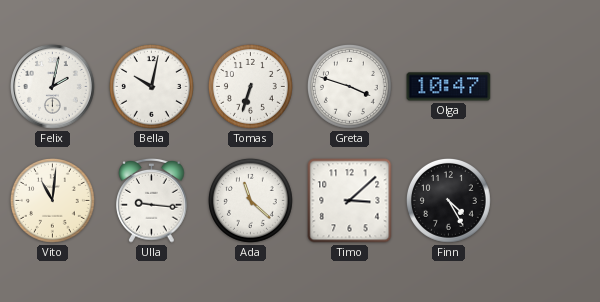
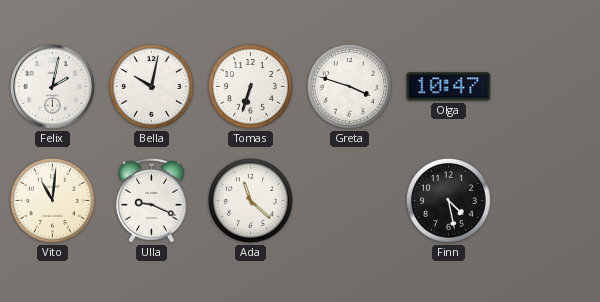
Ulla: 9:16 -> 9:19
Timo: 3:08 -> none
Finn: 4:25 -> 4:28
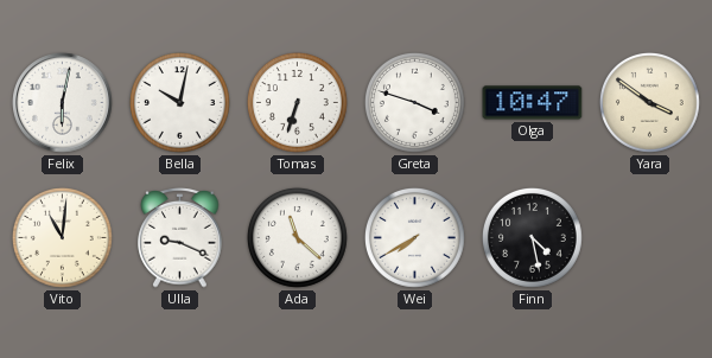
Felix: 2:02 -> 6:02
Yara: none -> 3:51
Wei: none -> 7:40
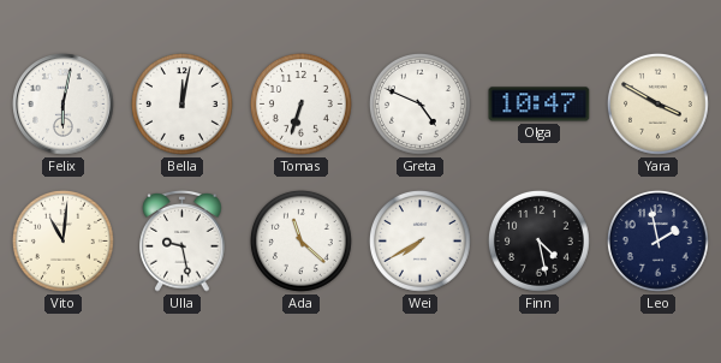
Bella: 10:02 -> 12:02
Greta: 3:48 -> 4:49
Yara: 3:51 -> 3:50
Ulla: 9:19 -> 9:28
Leo: none -> 1:58
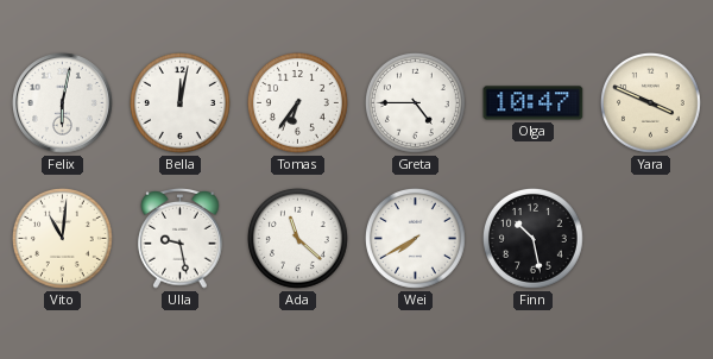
Tomas: 6:33 -> 6:36
Greta: 4:49 -> 4:45
Yara: 3:50 -> 3:49
Finn: 4:28 -> 10:28
Leo: 1:58 -> none
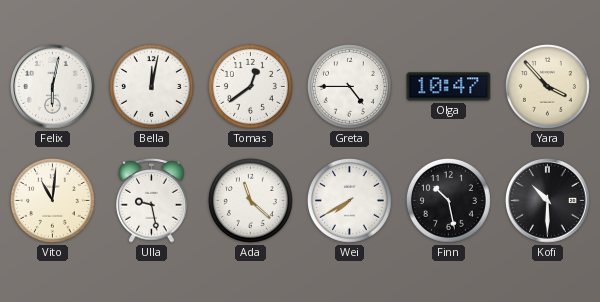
Tomas: 6:36 -> 12:39
Yara: 3:49 -> 3:53
Kofi: none -> 10:30
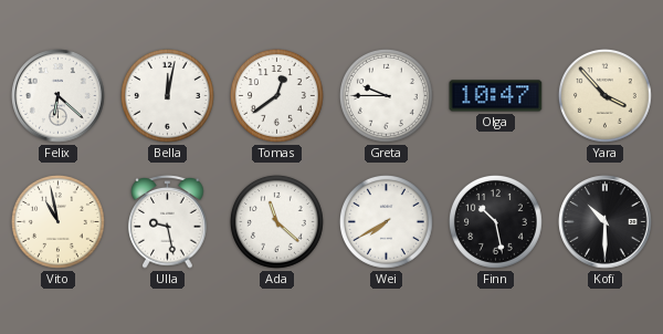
Felix: 6:02 -> 6:22
Greta: 4:45 -> 9:45
Vito: 11:01 -> 10:58
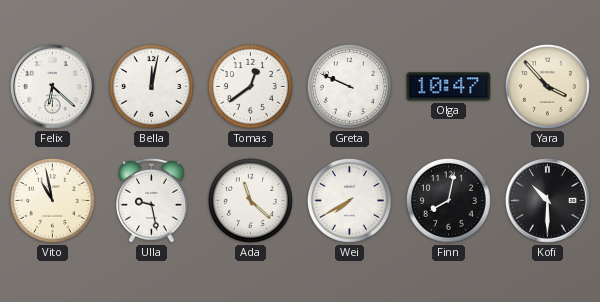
Greta: 9:45 -> 9:49
Finn: 10:28 -> 8:02
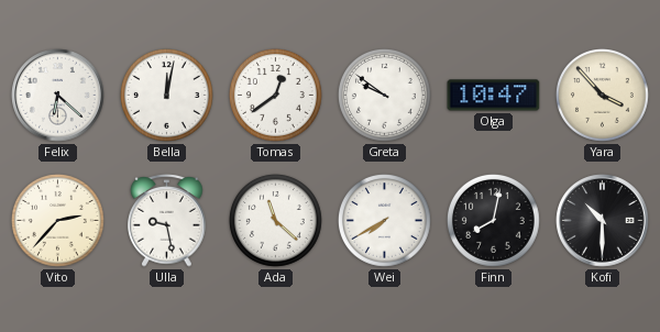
Greta: 9:49 -> 9:51
Vito: 10:58 -> 2:37
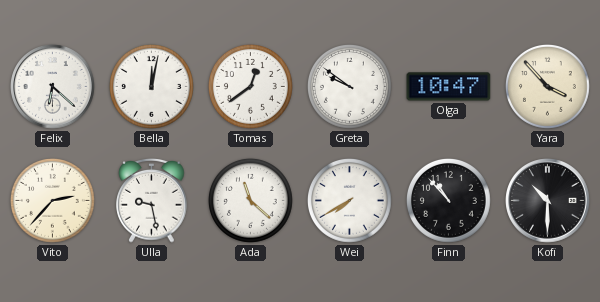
Finn: 8:02 -> 10:53
